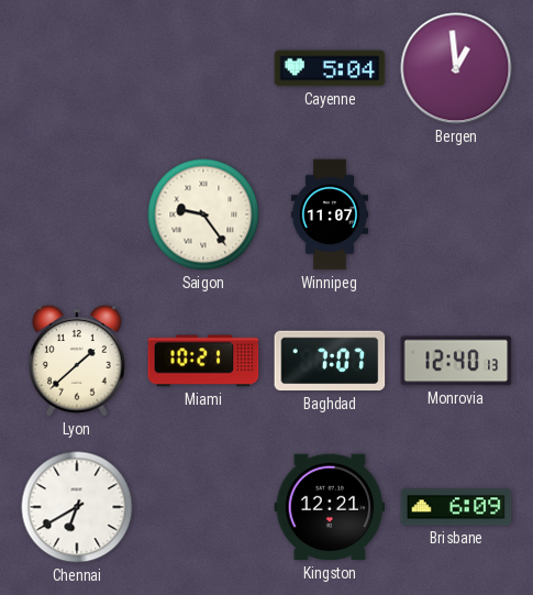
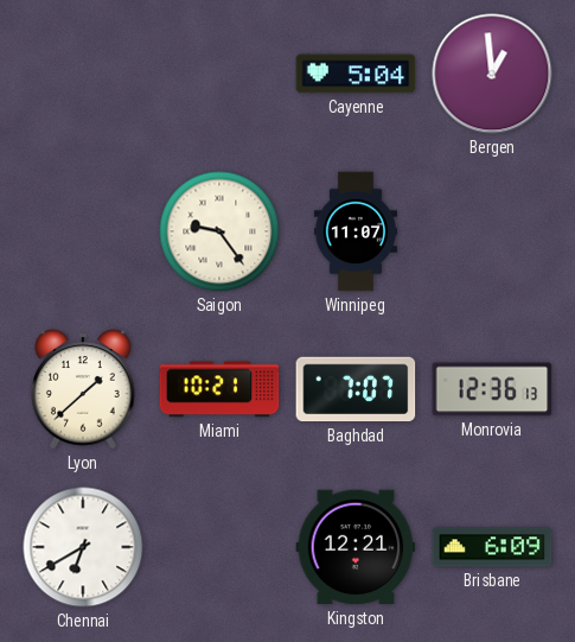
Monrovia: 12:40 -> 12:36
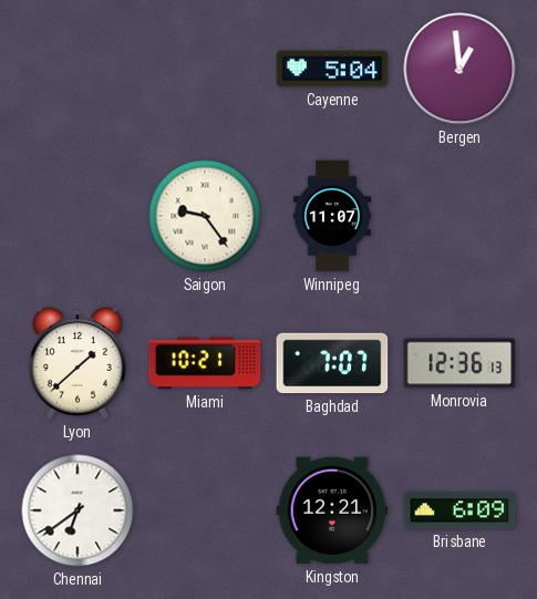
Chennai: 6:40 -> 6:39
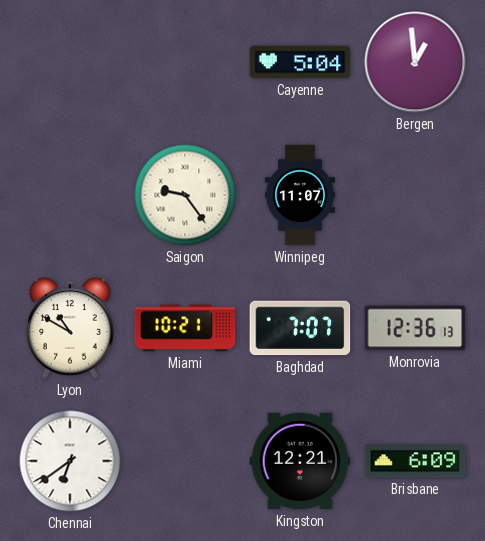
Lyon: 1:38 -> 10:50
